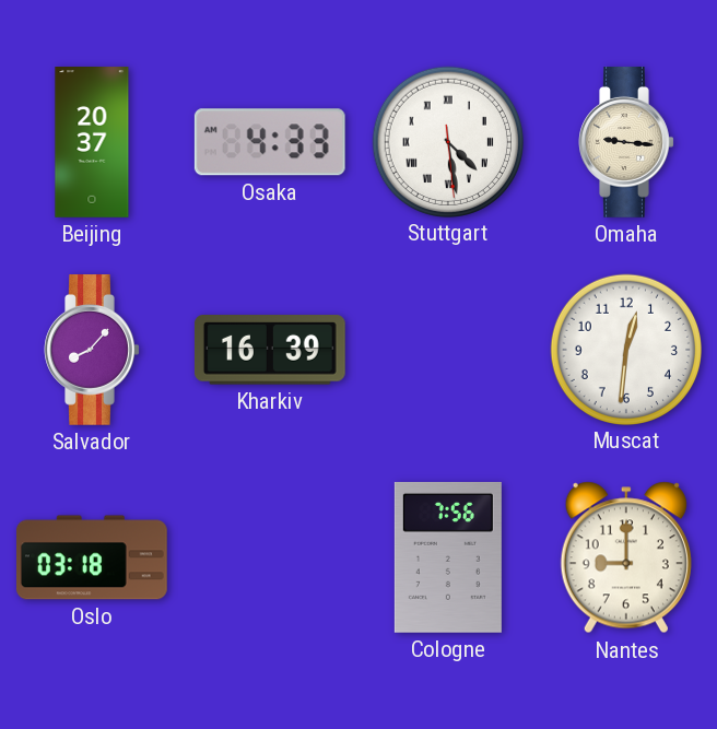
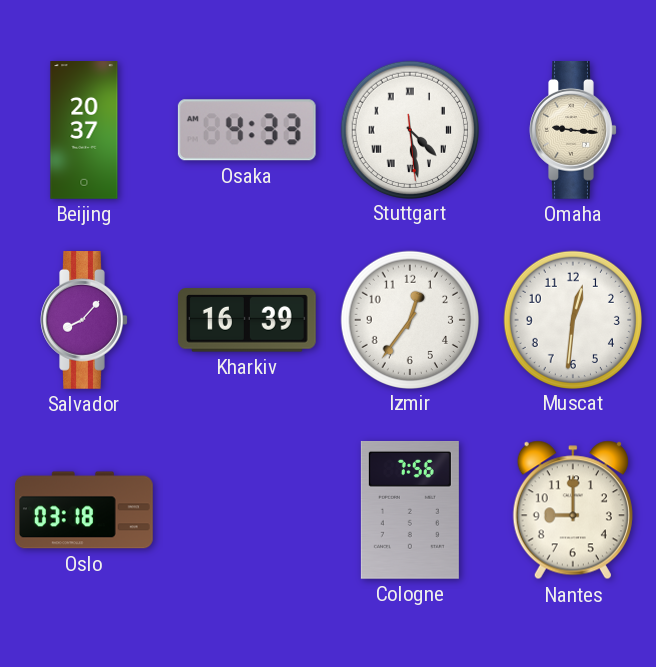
Izmir: none -> 12:36
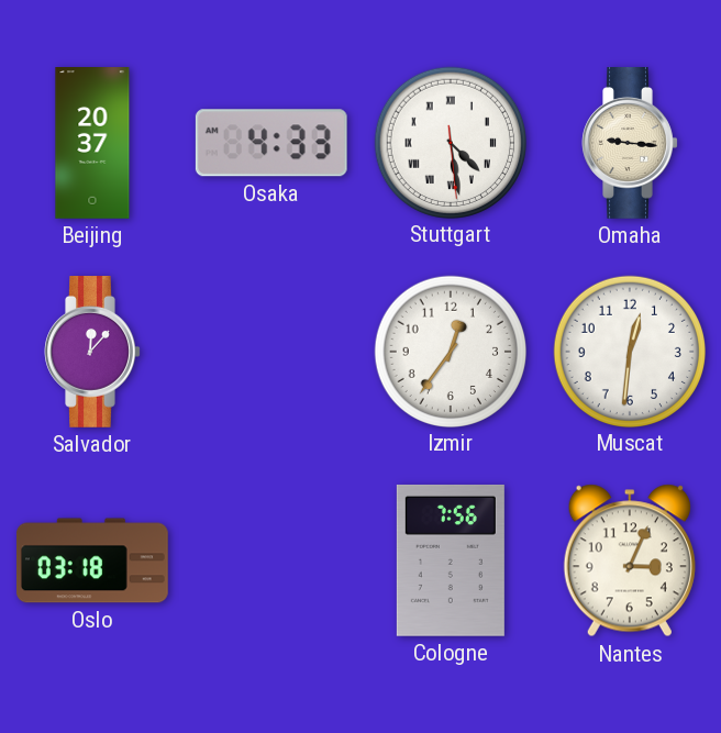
Salvador: 8:07 -> 12:07
Kharkiv: 16:39 -> none
Nantes: 9:00 -> 3:04
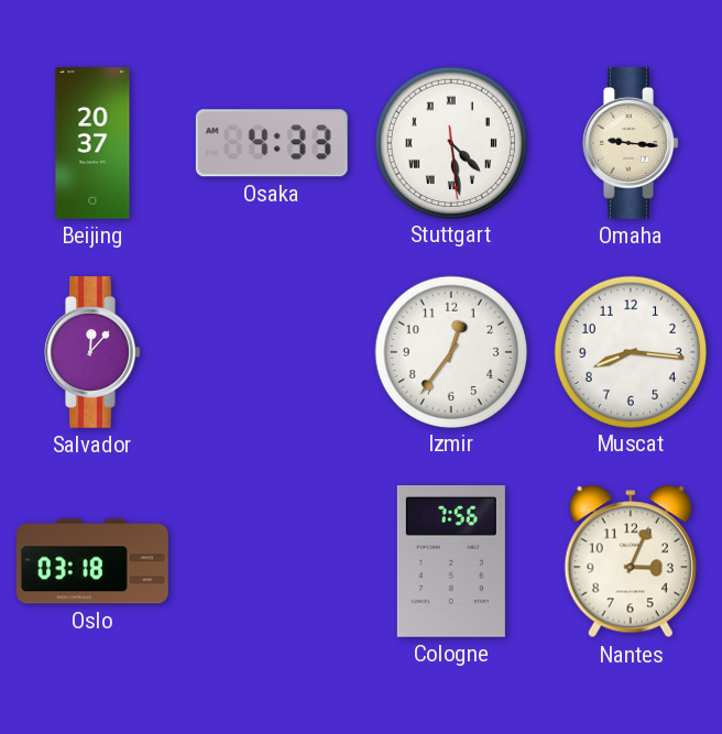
Muscat: 12:31 -> 8:16
